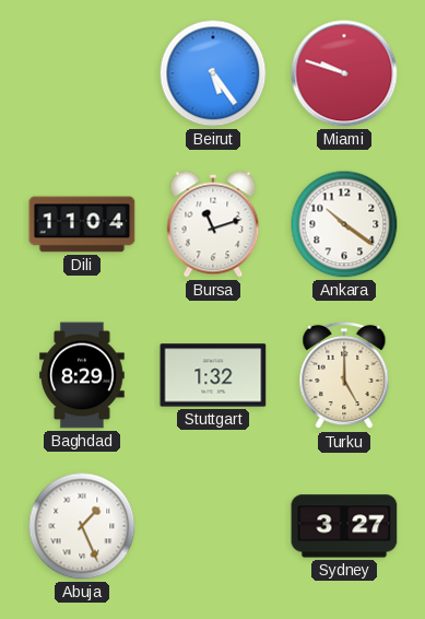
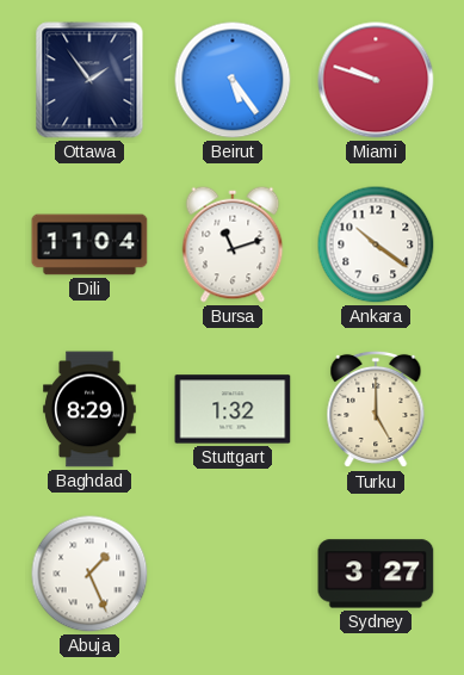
Ottawa: none -> 1:54
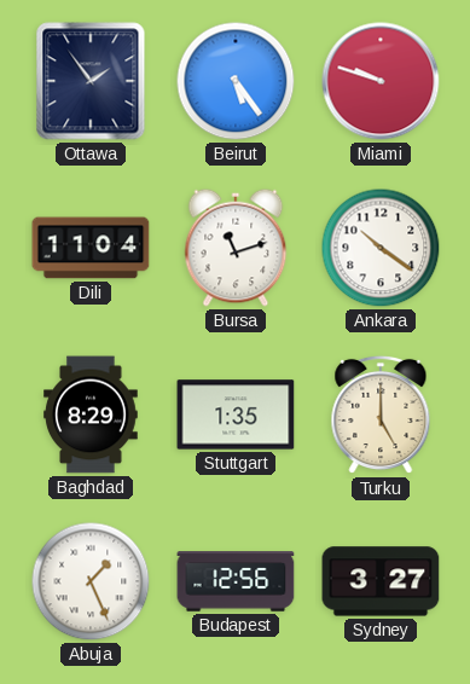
Stuttgart: 1:32 -> 1:35
Budapest: none -> 12:56
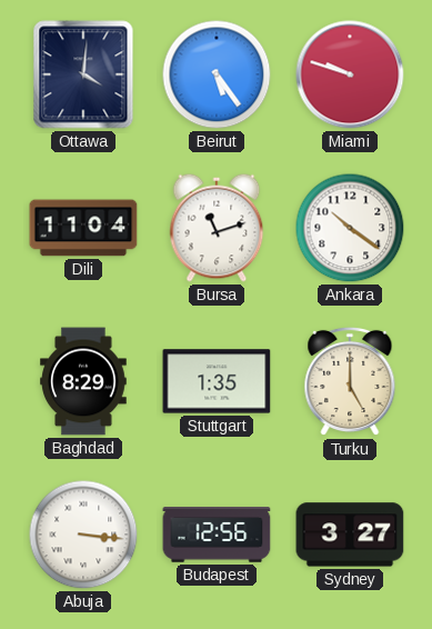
Ottawa: 1:54 -> 4:01
Abuja: 1:26 -> 3:16
